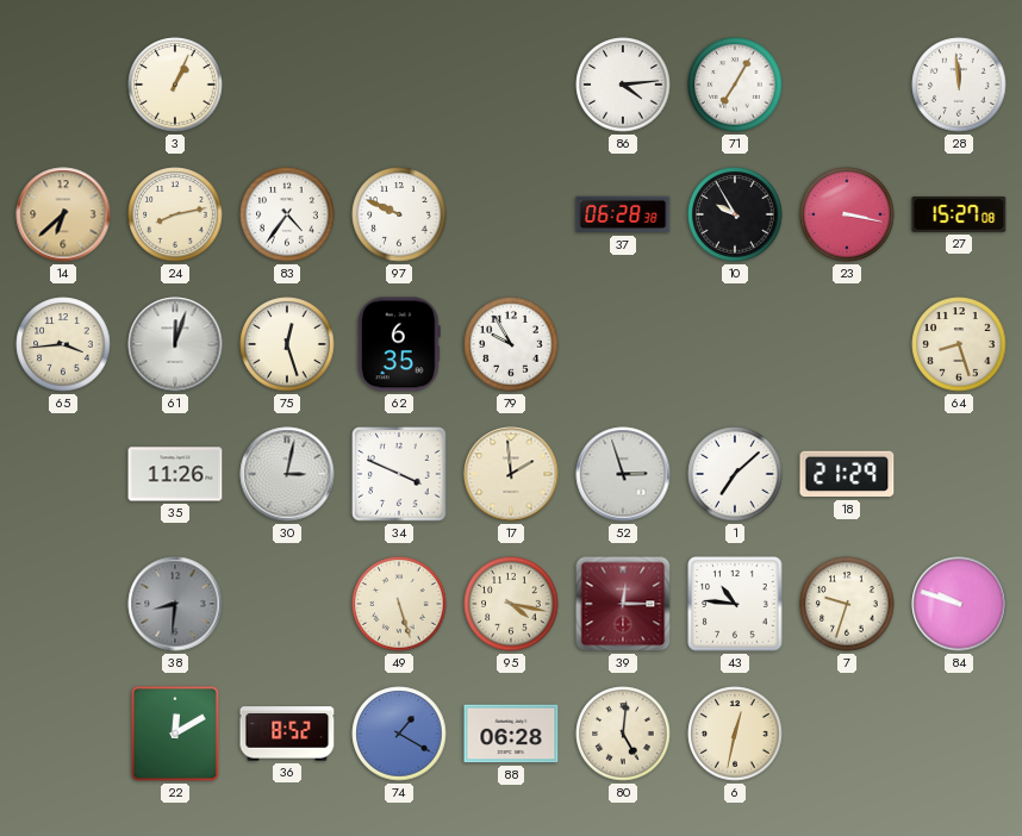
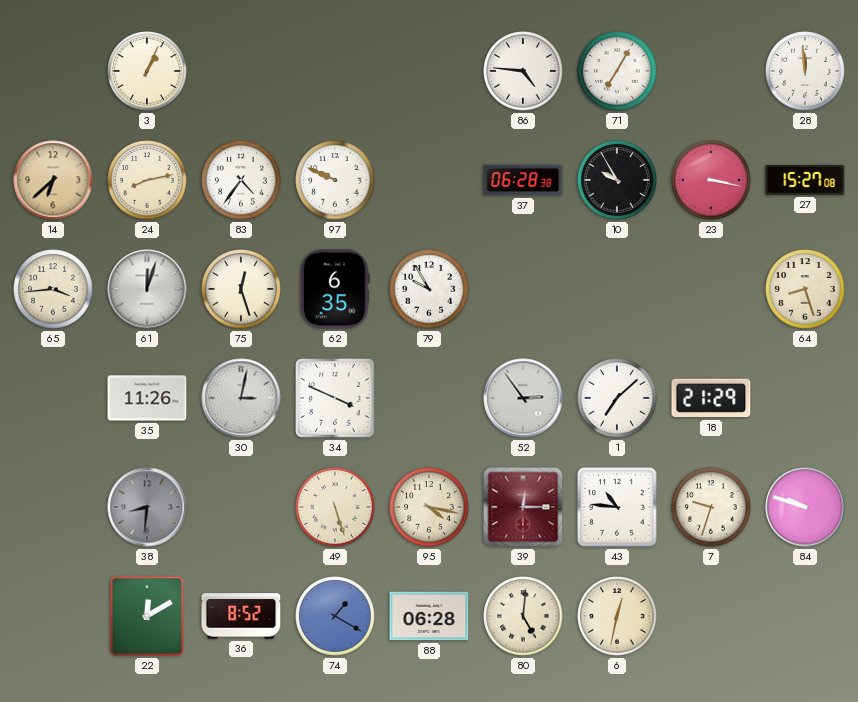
86: 4:14 -> 4:46
17: 1:59 -> none
52: 2:57 -> 2:54
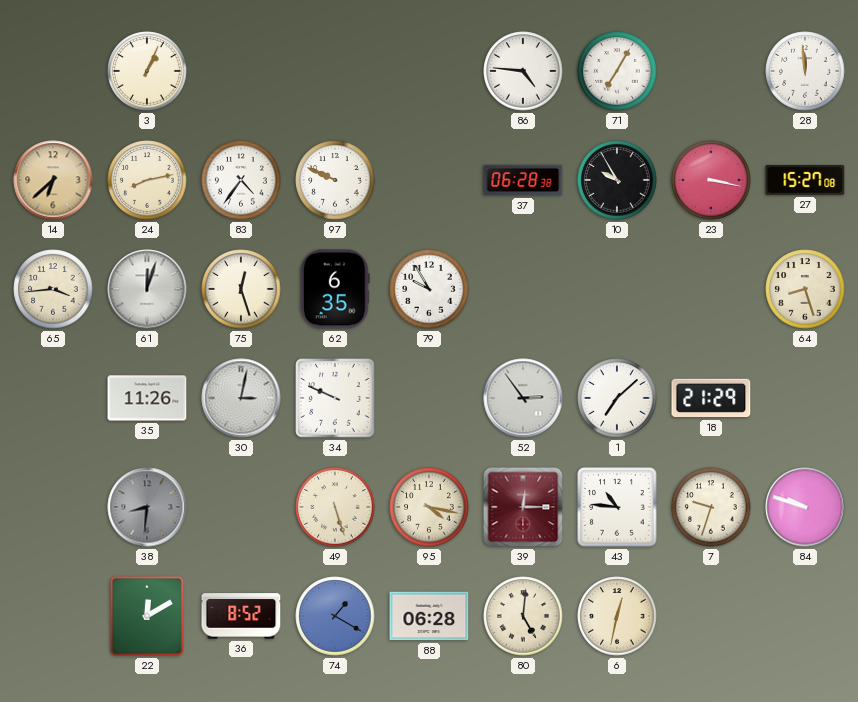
34: 3:49 -> 9:49
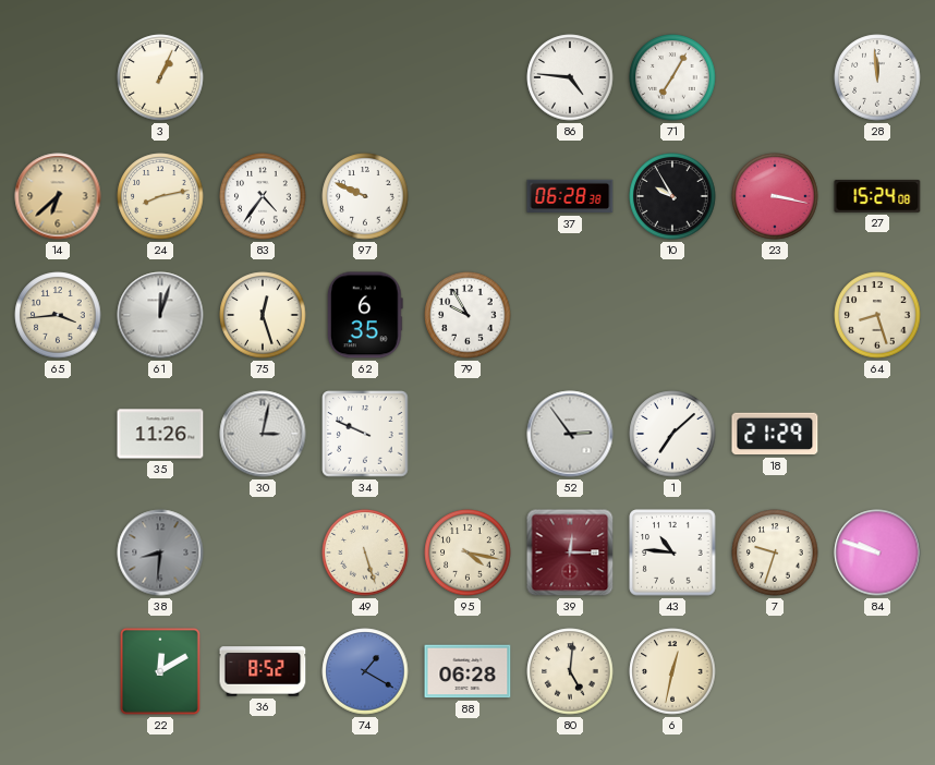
27: 15:27 -> 15:24
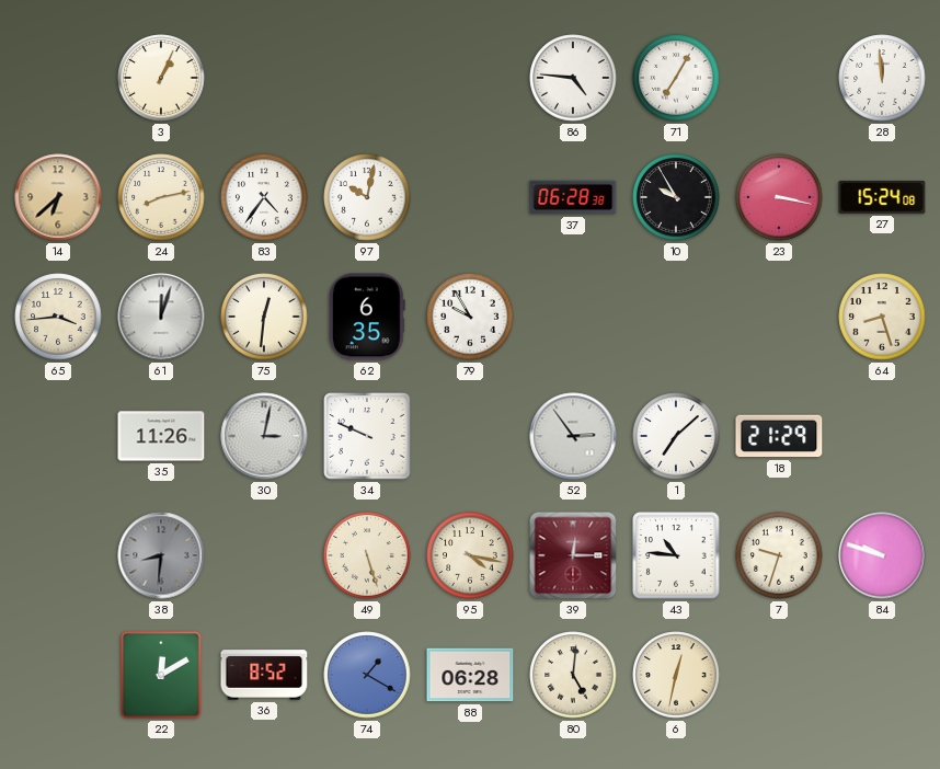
97: 9:49 -> 10:02
75: 12:27 -> 12:31
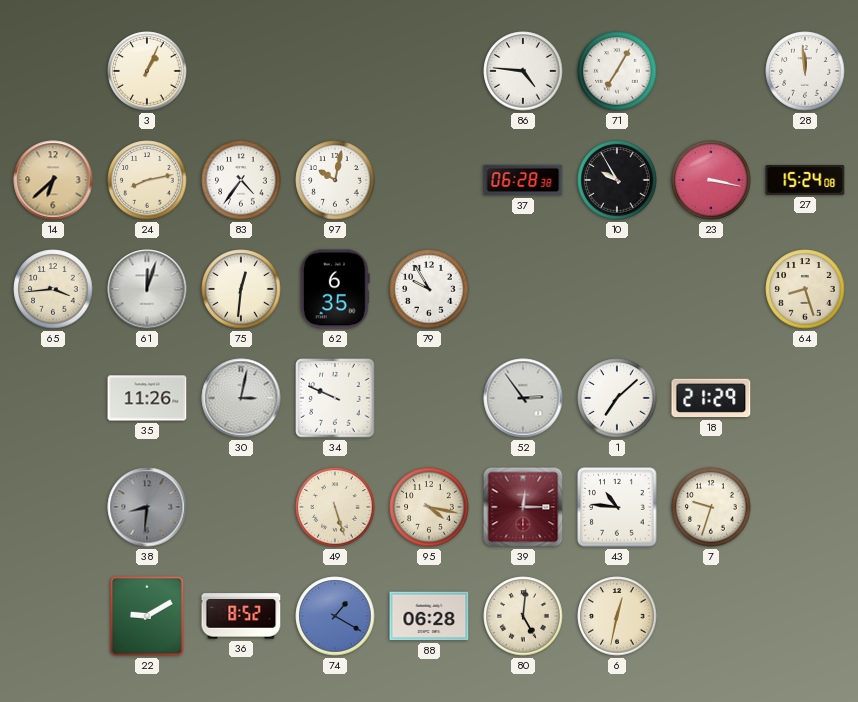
84: 9:48 -> none
22: 12:10 -> 9:10
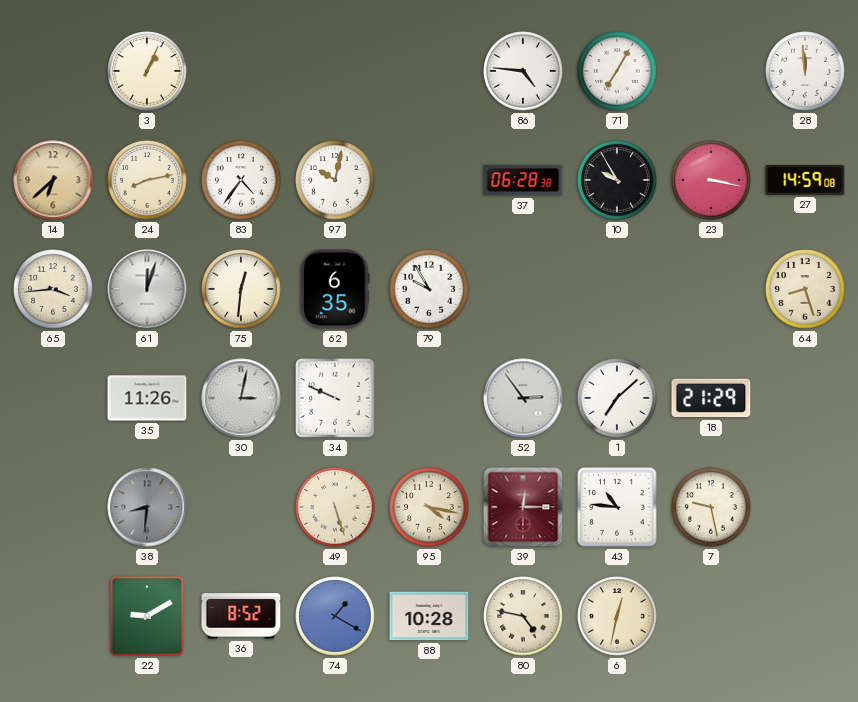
27: 15:24 -> 14:59
7: 9:33 -> 9:28
88: 06:28 -> 10:28
80: 5:01 -> 4:47
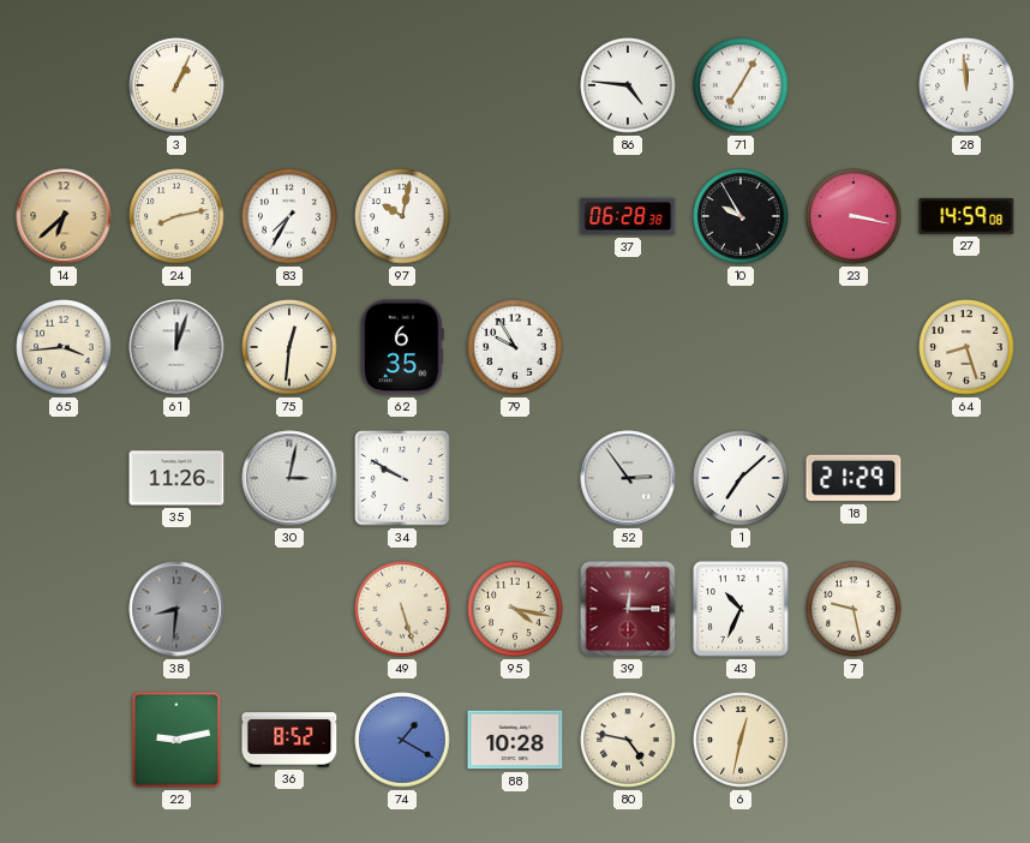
83: 4:36 -> 7:35
34: 9:49 -> 9:50
43: 10:46 -> 10:34
22: 9:10 -> 9:13
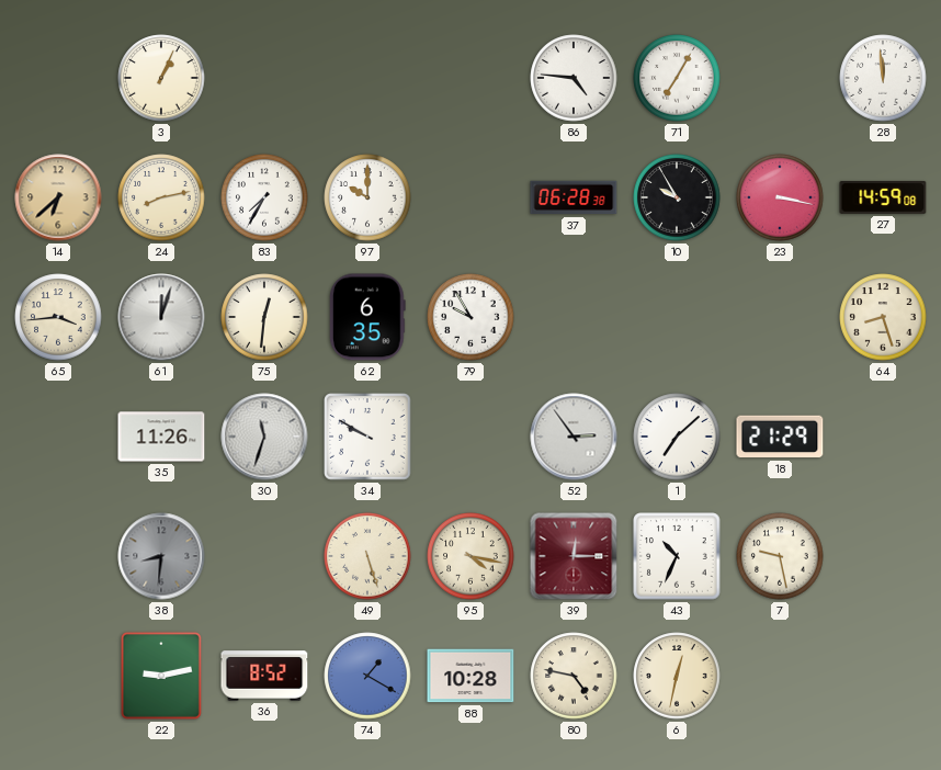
97: 10:02 -> 10:00
30: 3:02 -> 11:33
